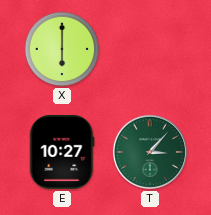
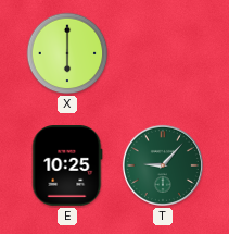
E: 10:27 -> 10:25
T: 3:07 -> 9:07
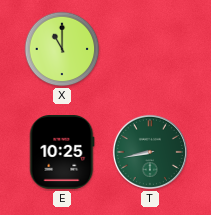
X: 6:00 -> 11:00
T: 9:07 -> 8:43
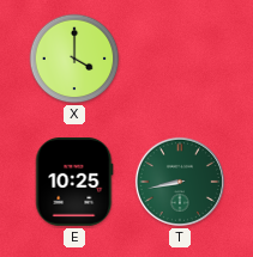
X: 11:00 -> 4:00
